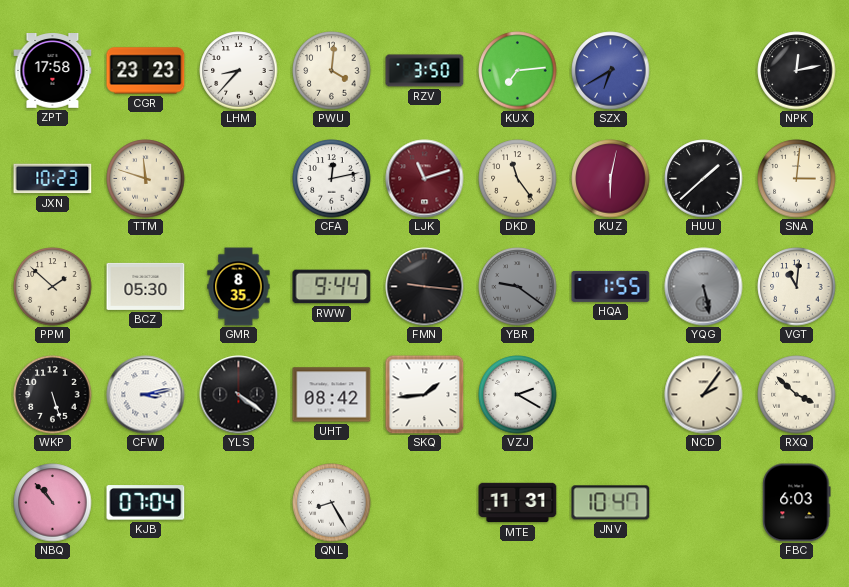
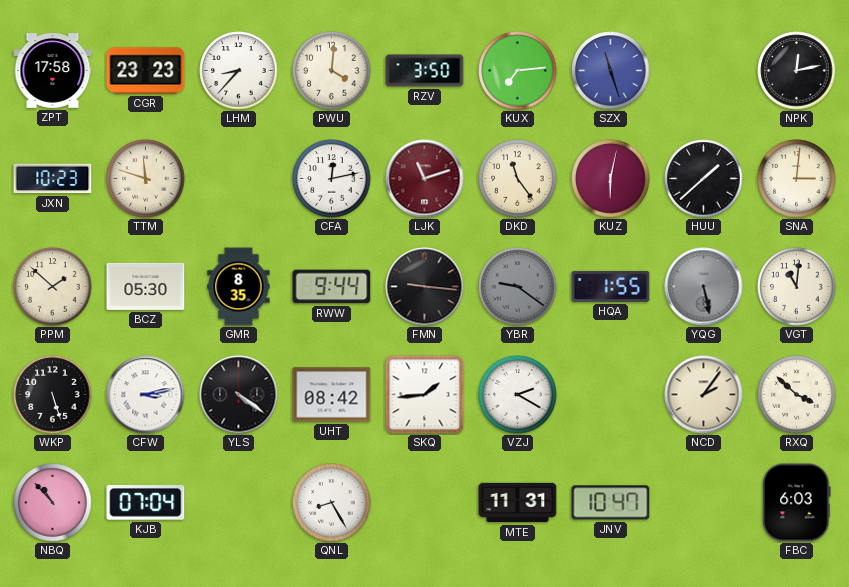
SZX: 6:40 -> 11:27
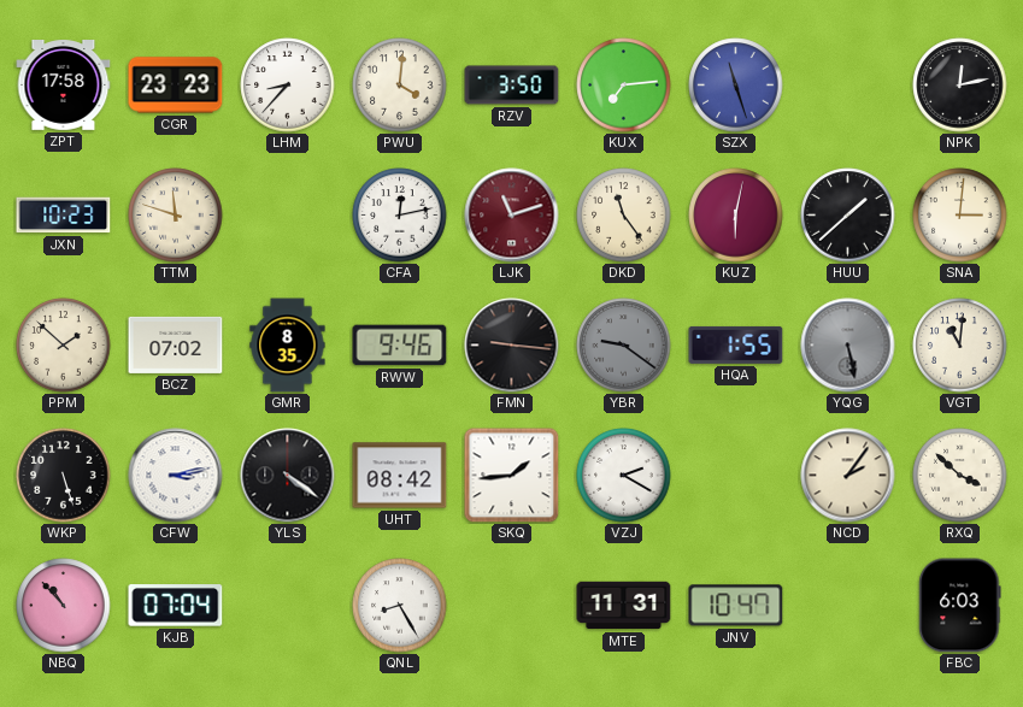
BCZ: 05:30 -> 07:02
RWW: 9:44 -> 9:46
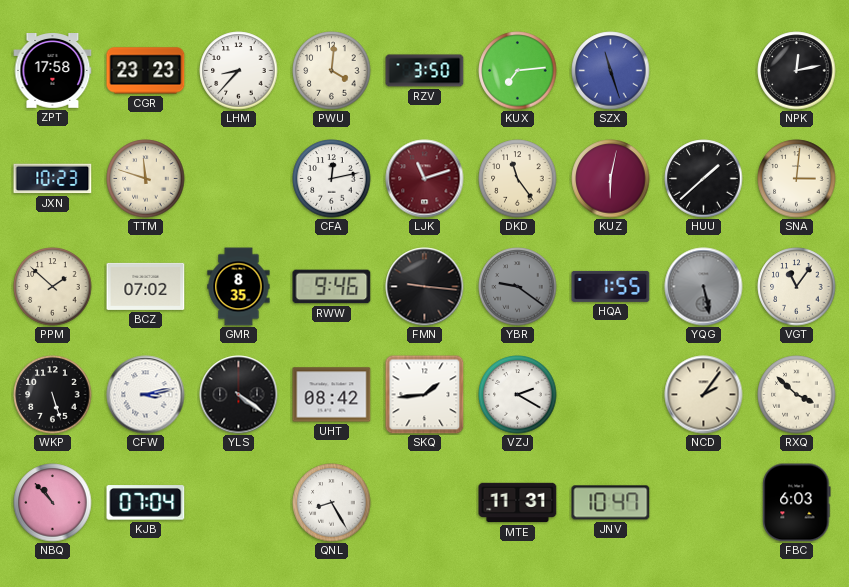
VGT: 11:01 -> 11:06
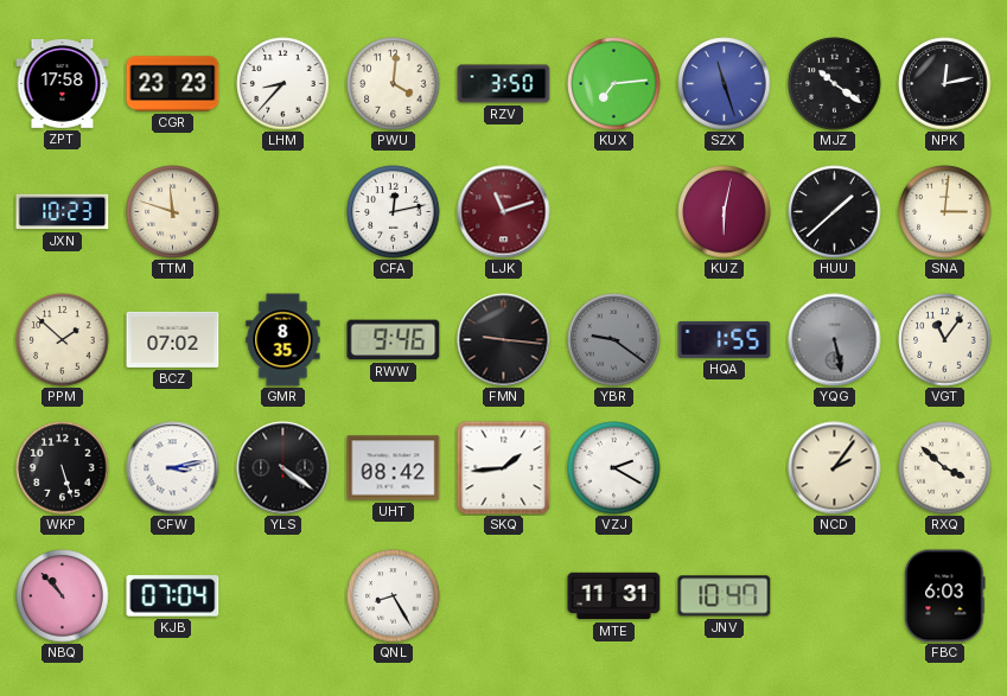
MJZ: none -> 10:21
DKD: 11:24 -> none
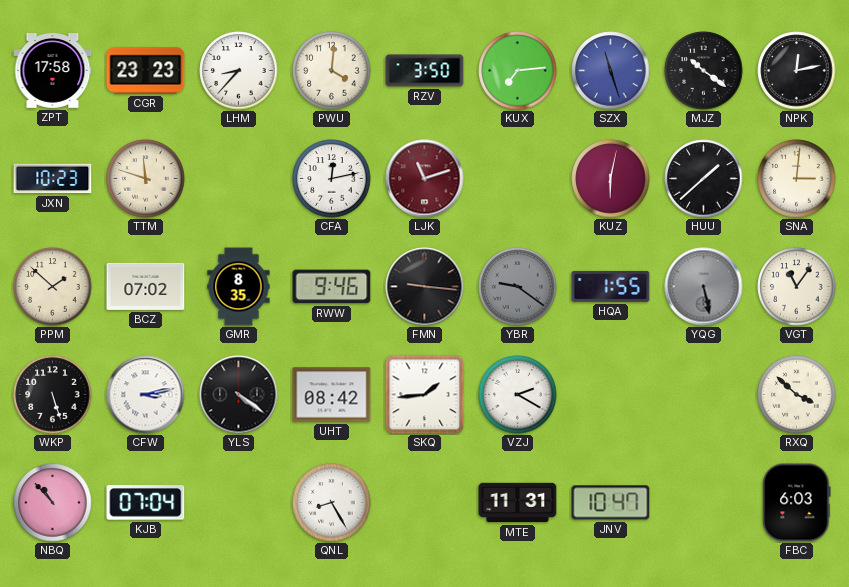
NCD: 2:06 -> none
